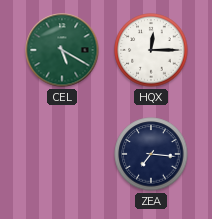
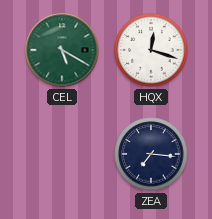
HQX: 12:15 -> 12:18
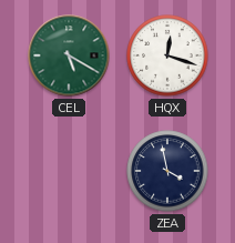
ZEA: 7:16 -> 3:58
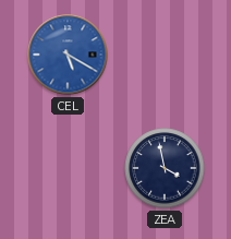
CEL dial: green -> blue
HQX: 12:18 -> none
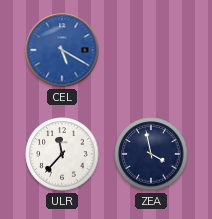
ULR: none -> 11:37
